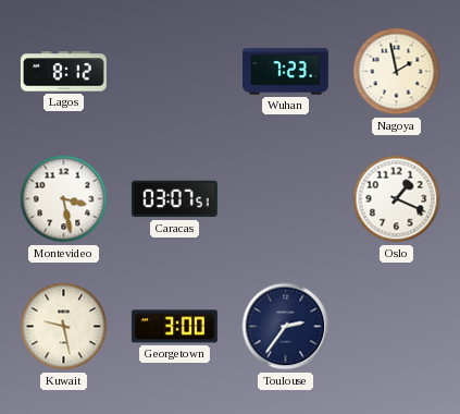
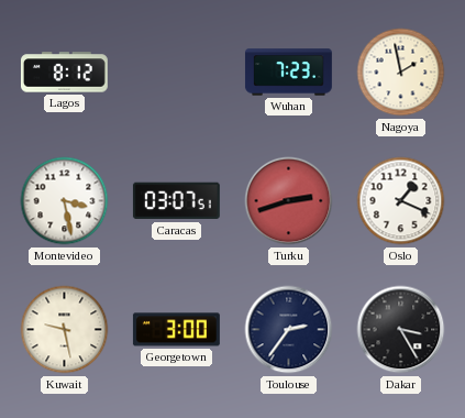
Turku: none -> 2:42
Dakar: none -> 3:25
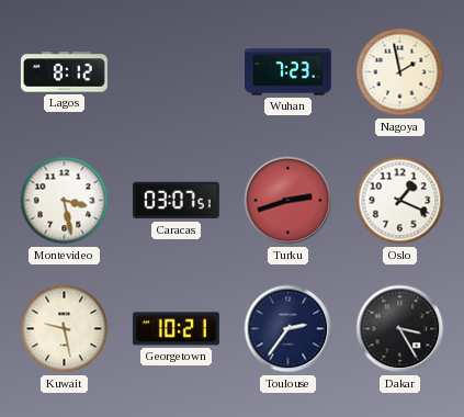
Georgetown: 3:00 -> 10:21
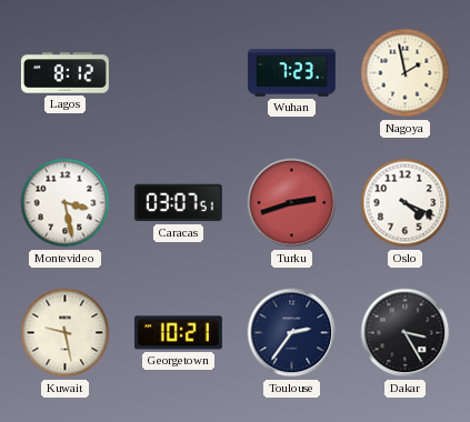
Oslo: 1:19 -> 4:19
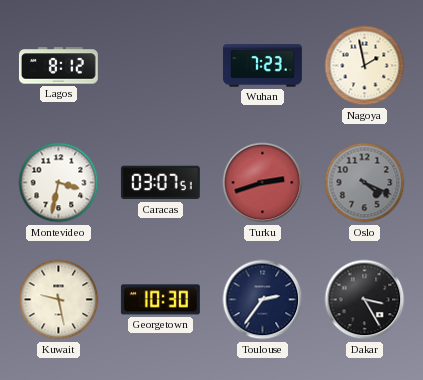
Montevideo: 3:28 -> 3:32
Oslo dial: white -> grey
Georgetown: 10:21 -> 10:30
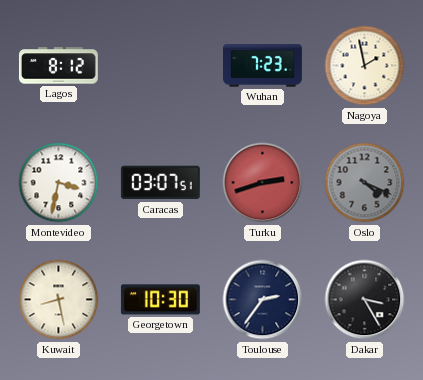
Kuwait: 9:28 -> 8:28
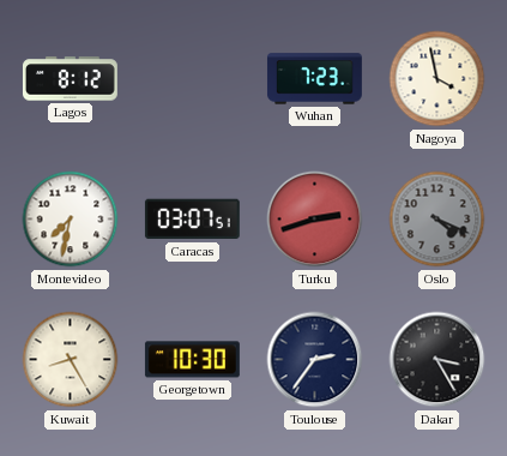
Nagoya: 1:58 -> 3:58
Montevideo: 3:32 -> 7:32
Kuwait: 8:28 -> 8:25
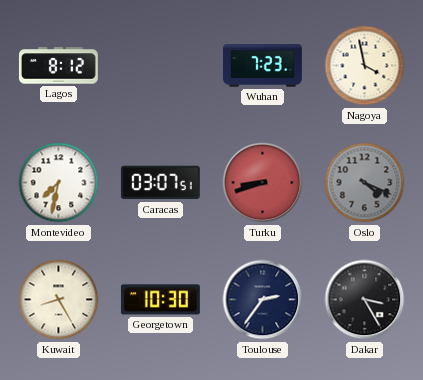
Turku: 2:42 -> 8:42
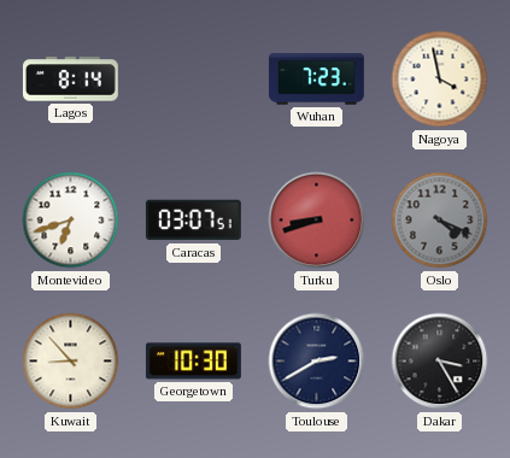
Lagos: 8:12 -> 8:14
Montevideo: 7:32 -> 6:42
Kuwait: 8:25 -> 8:53
Toulouse: 2:36 -> 2:40
